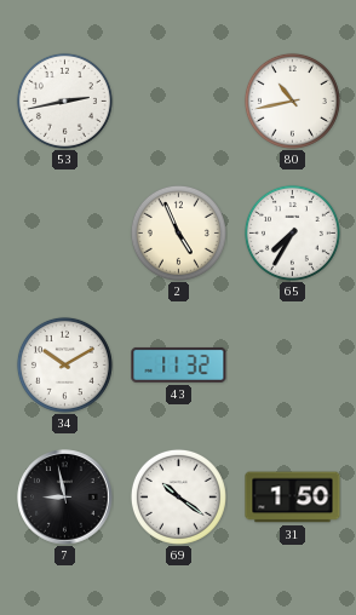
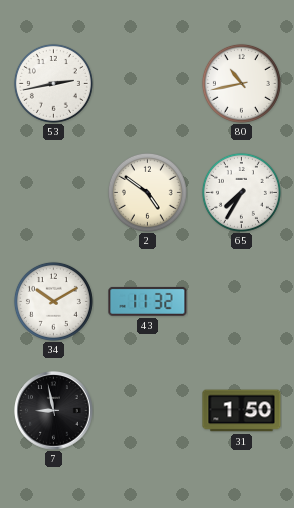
2: 4:56 -> 4:51
69: 10:21 -> none
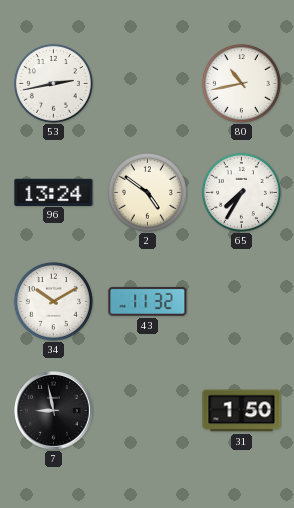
96: none -> 13:24
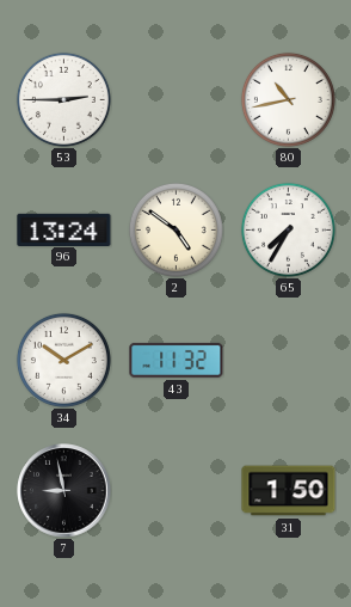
53: 2:43 -> 2:45
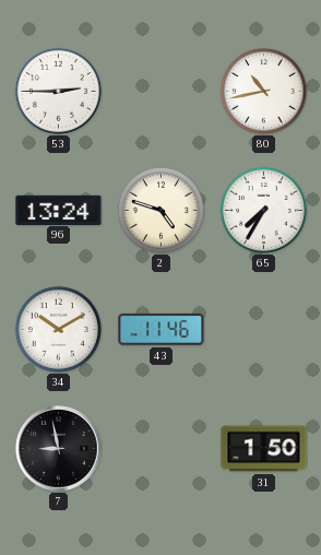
2: 4:51 -> 4:48
43: 11:32 -> 11:46
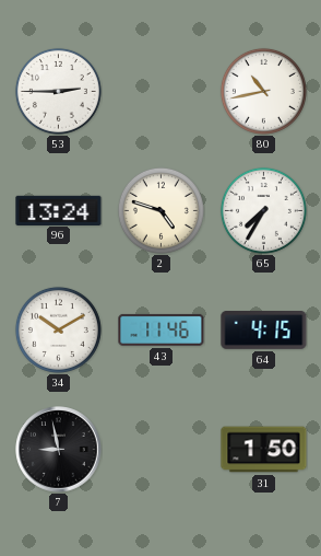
64: none -> 4:15
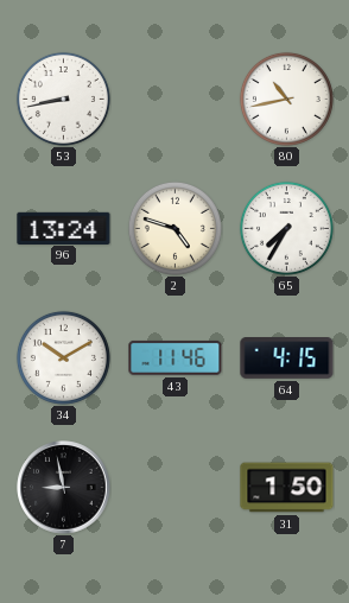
53: 2:45 -> 8:43
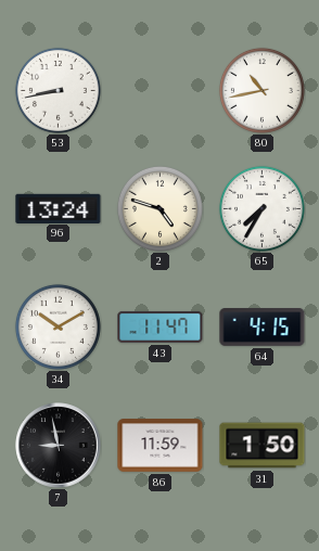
43: 11:46 -> 11:47
86: none -> 11:59
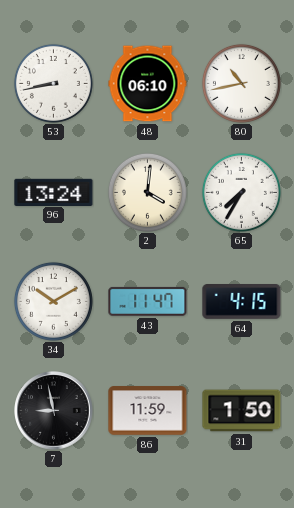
48: none -> 06:10
2: 4:48 -> 4:01
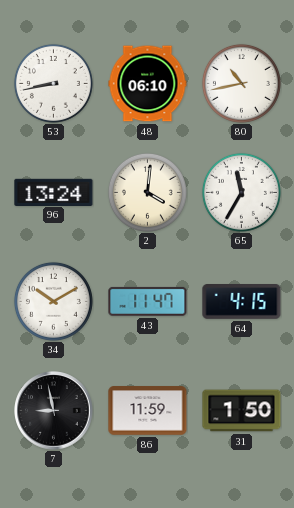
65: 7:35 -> 11:35
